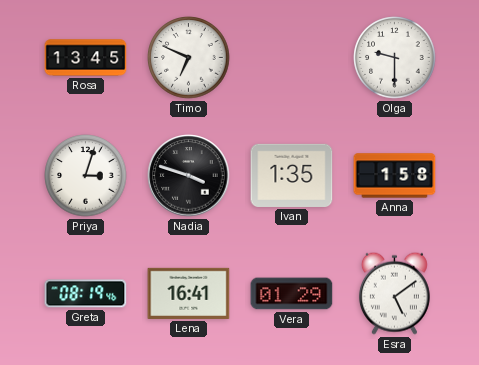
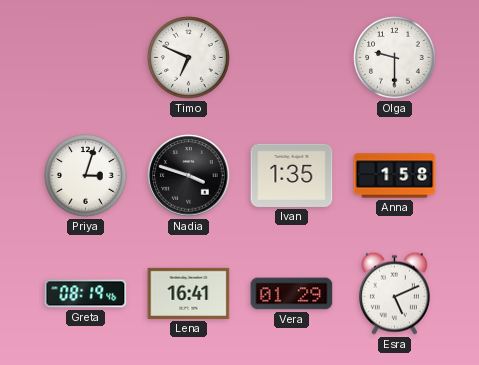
Rosa: 13:45 -> none
Esra: 5:09 -> 5:11
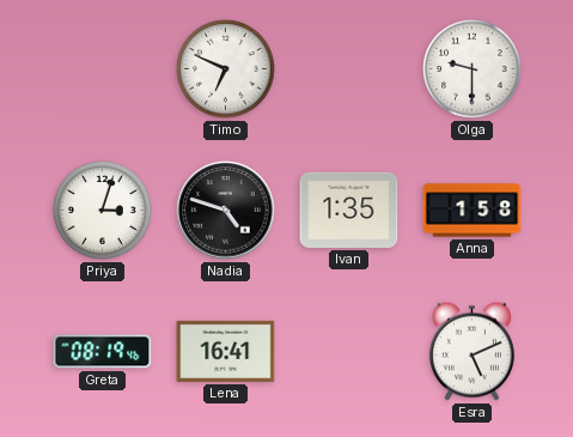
Nadia: 3:48 -> 4:48
Vera: 01:29 -> none
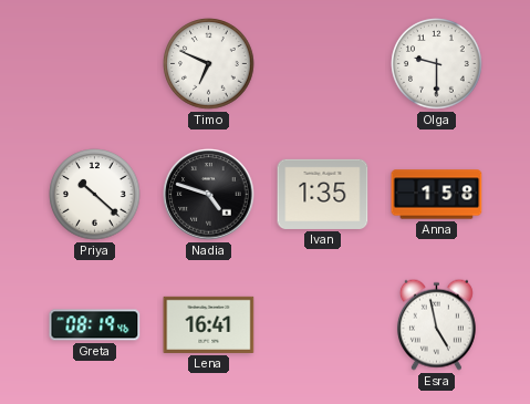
Priya: 3:03 -> 10:22
Esra: 5:11 -> 4:58
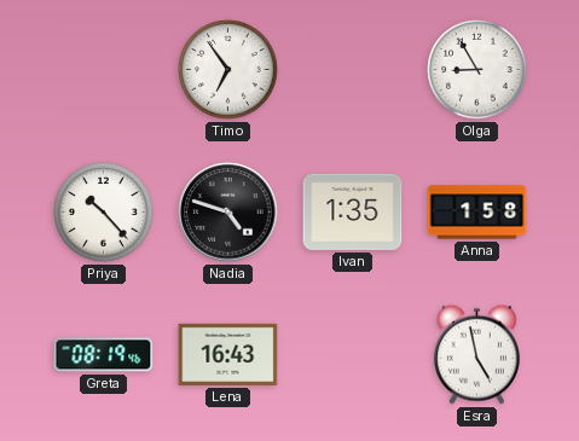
Timo: 6:49 -> 6:54
Olga: 9:30 -> 8:55
Priya: 10:22 -> 10:23
Lena: 16:41 -> 16:43
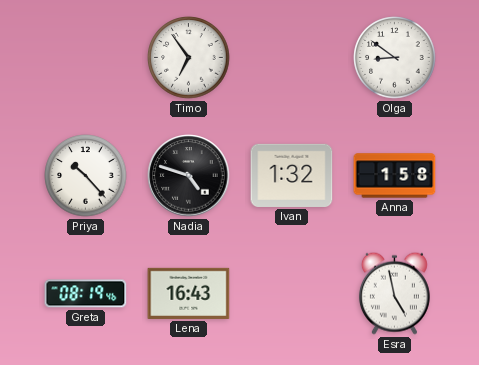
Olga: 8:55 -> 8:51
Ivan: 1:35 -> 1:32
